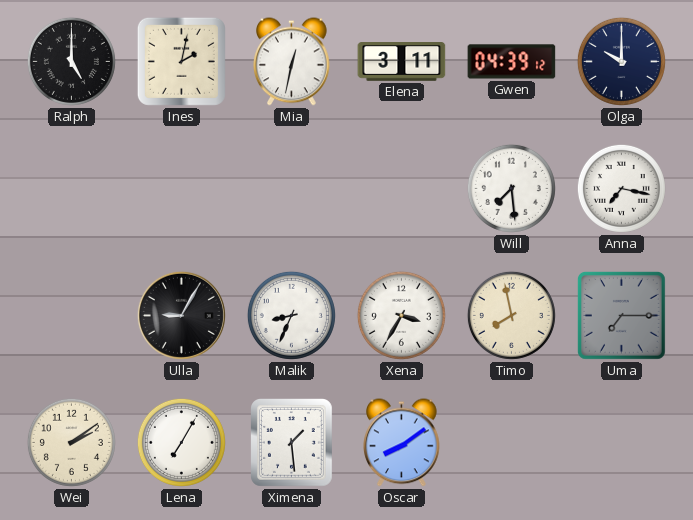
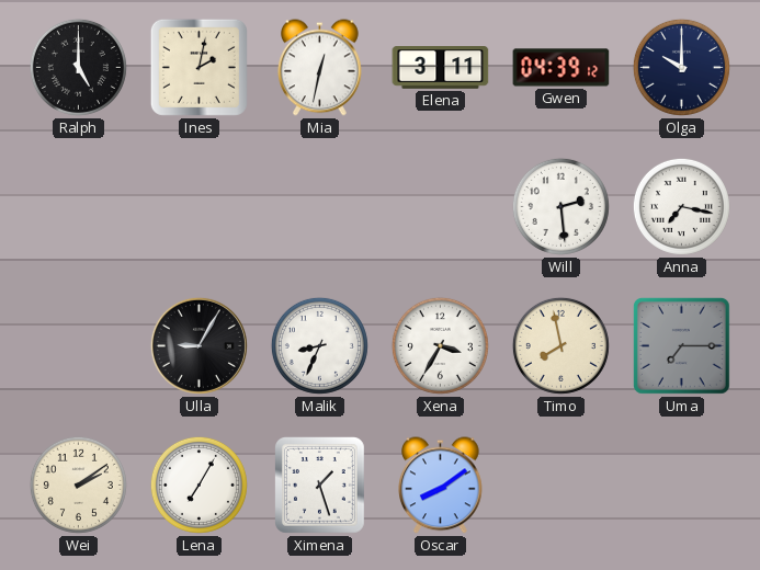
Will: 7:29 -> 2:29
Ximena: 1:29 -> 1:27
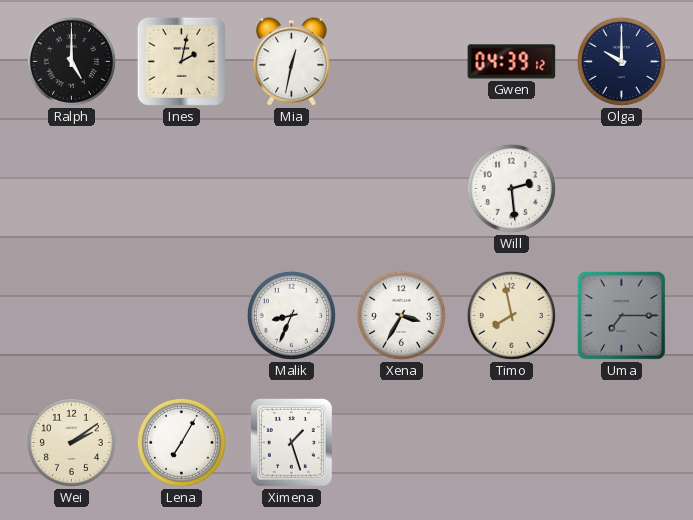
Elena: 3:11 -> none
Anna: 7:17 -> none
Ulla: 9:05 -> none
Oscar: 8:09 -> none
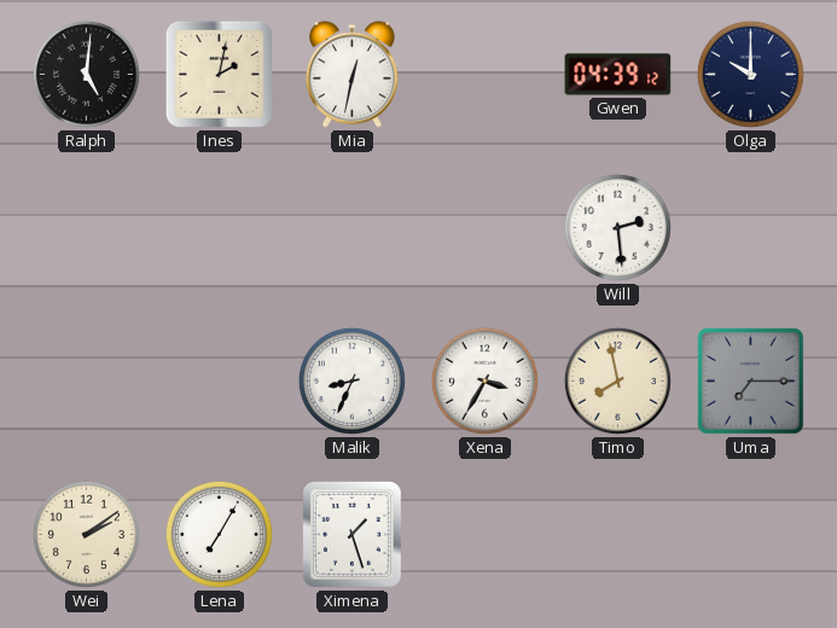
Ralph: 5:00 -> 5:01
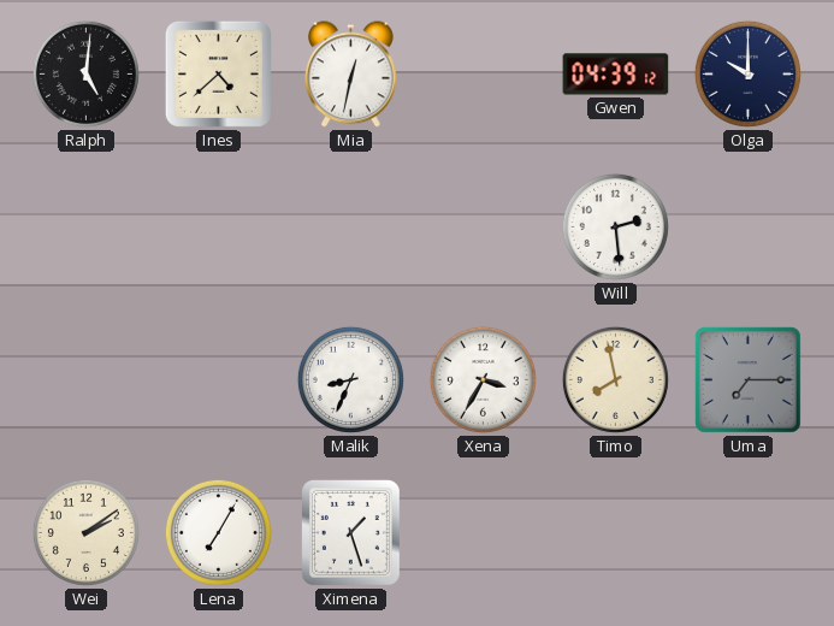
Ines: 2:02 -> 4:38
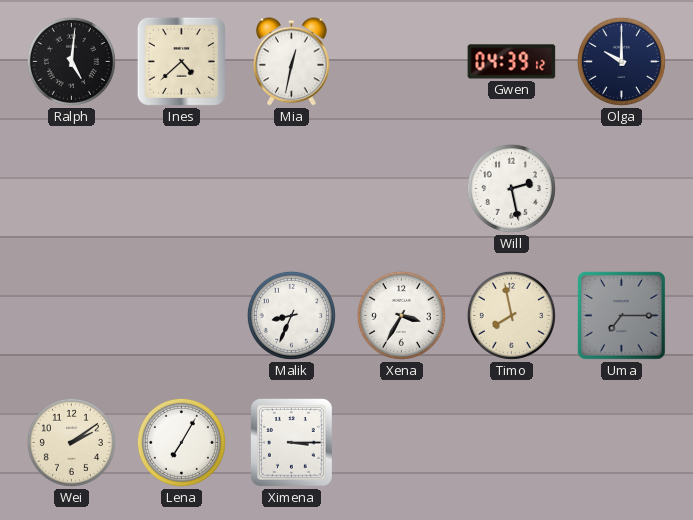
Will: 2:29 -> 2:28
Ximena: 1:27 -> 3:15
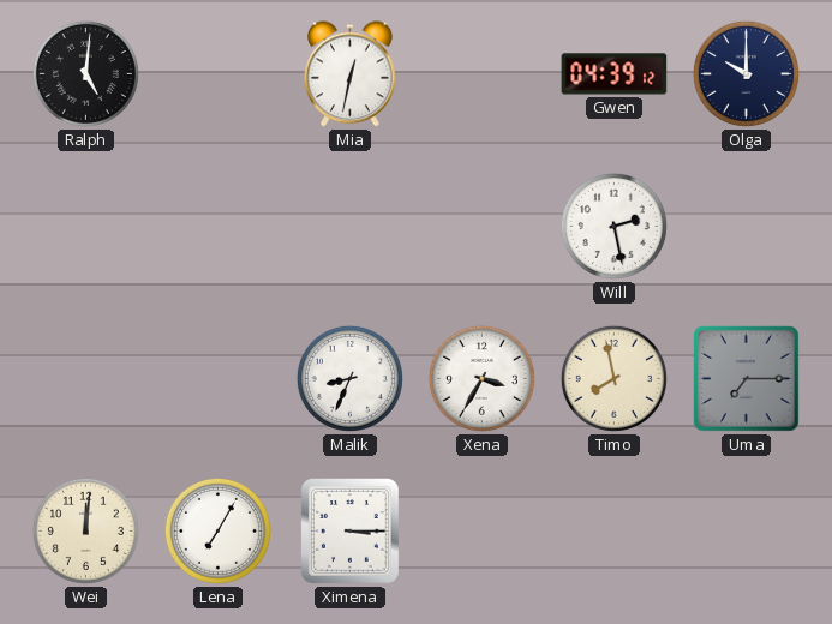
Ines: 4:38 -> none
Wei: 2:09 -> 12:01
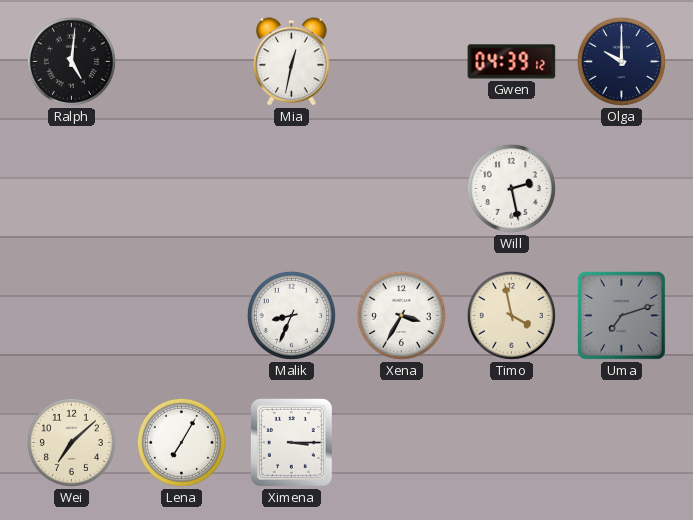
Timo: 7:58 -> 3:58
Uma: 7:15 -> 7:12
Wei: 12:01 -> 7:08
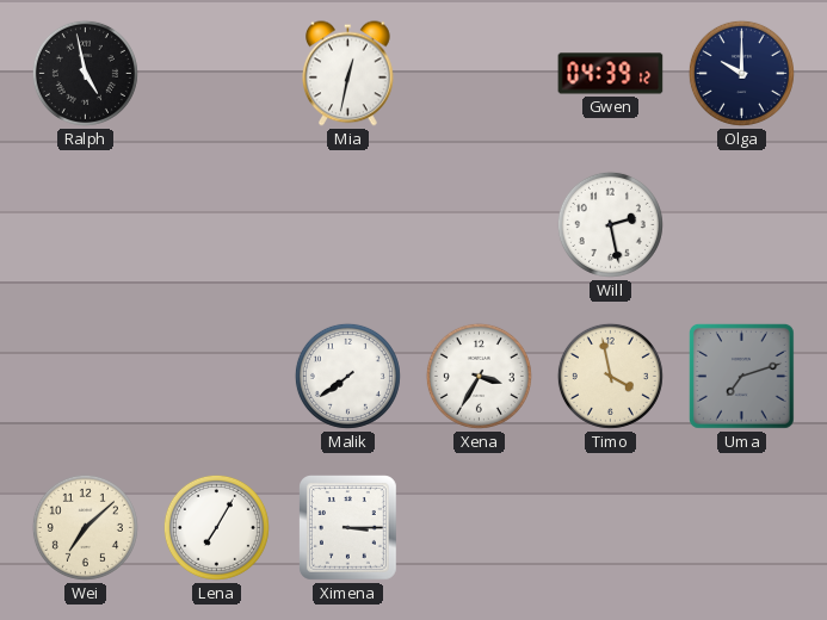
Ralph: 5:01 -> 4:58
Malik: 8:34 -> 7:39
